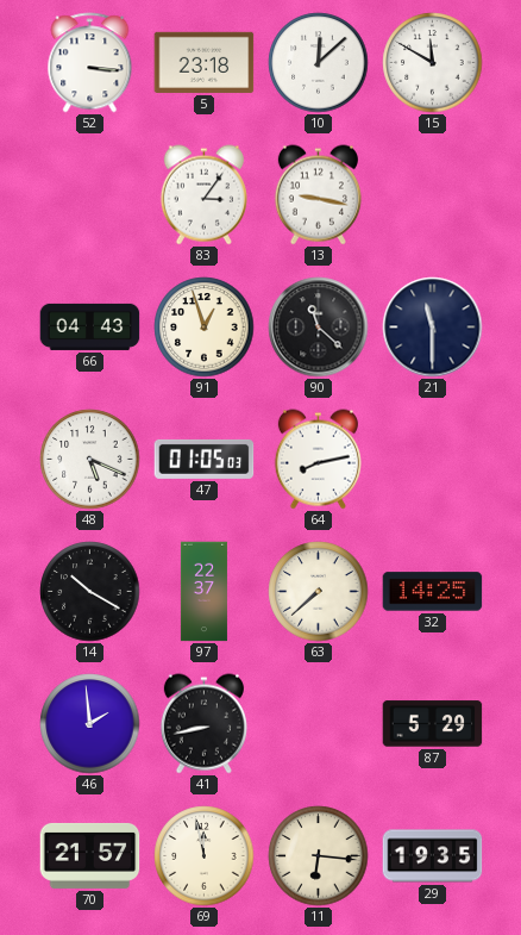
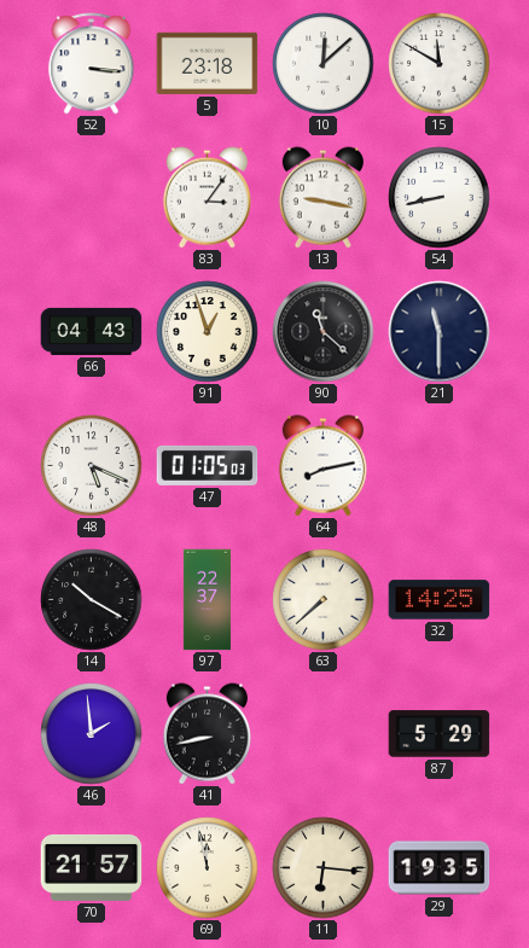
54: none -> 8:43
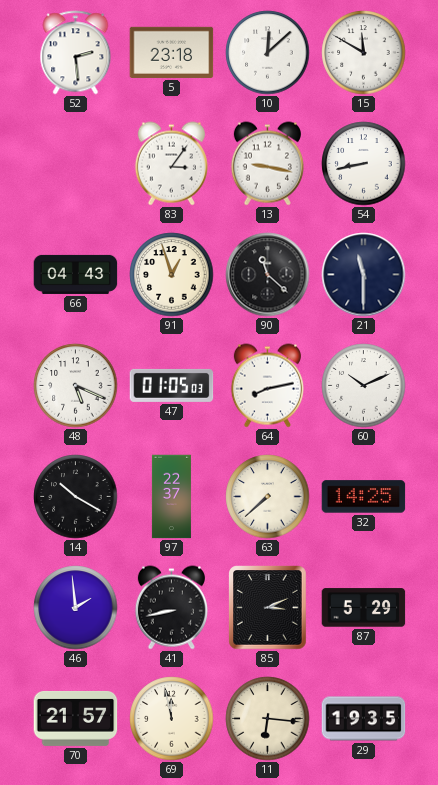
52: 3:16 -> 2:29
60: none -> 10:11
85: none -> 3:11
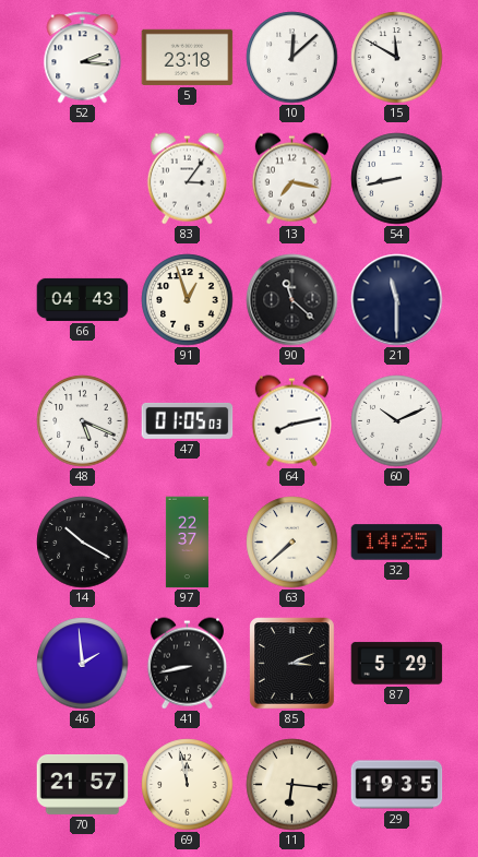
52: 2:29 -> 2:16
13: 9:17 -> 7:17
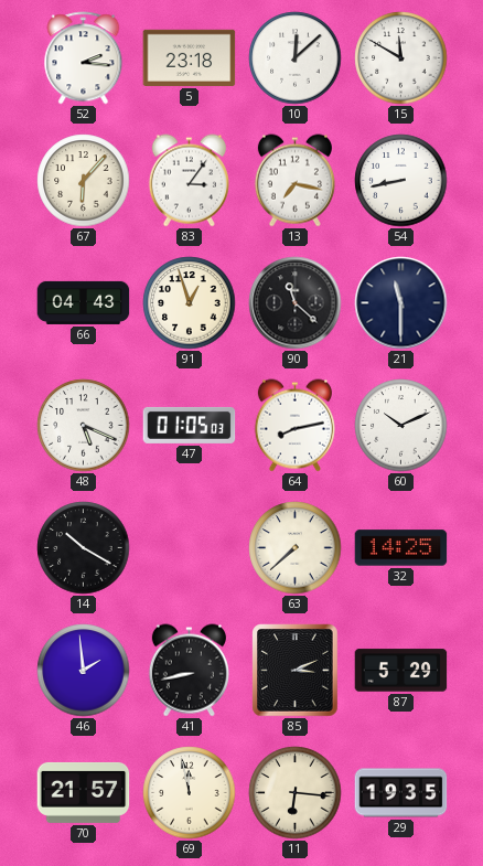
67: none -> 6:07
97: 22:37 -> none
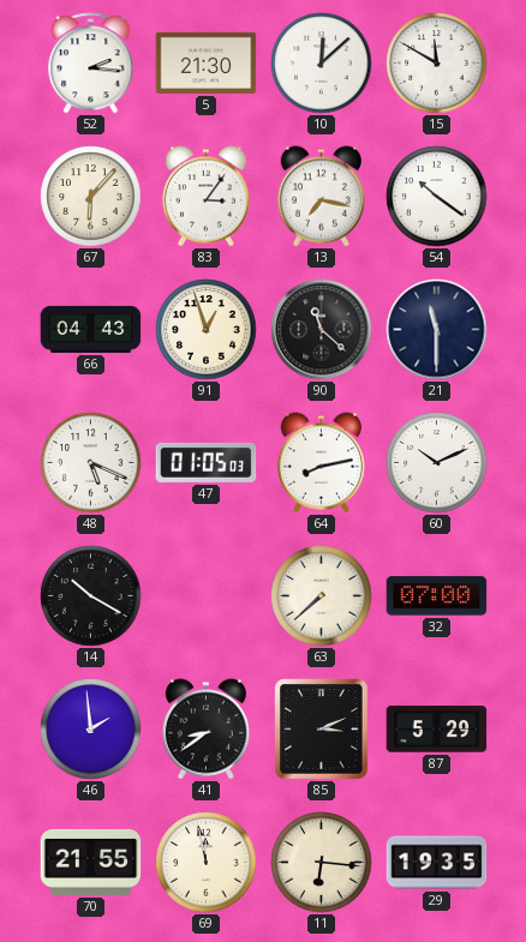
5: 23:18 -> 21:30
54: 8:43 -> 10:21
32: 14:25 -> 07:00
41: 8:43 -> 8:39
70: 21:57 -> 21:55
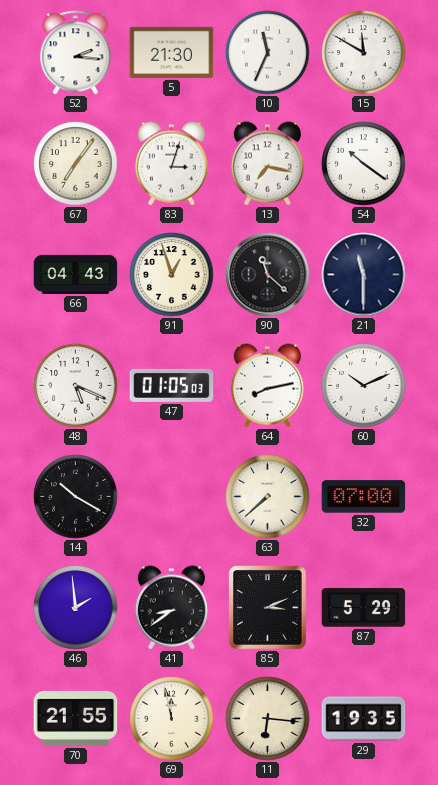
10: 12:08 -> 11:34
67: 6:07 -> 7:06
83: 3:06 -> 3:03
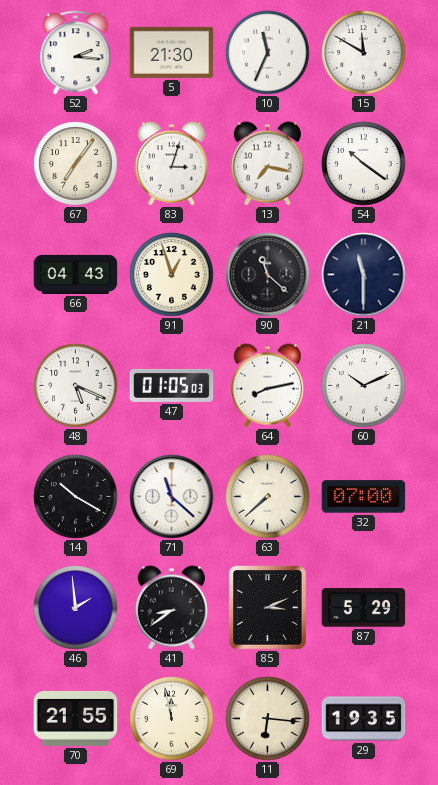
71: none -> 11:22
